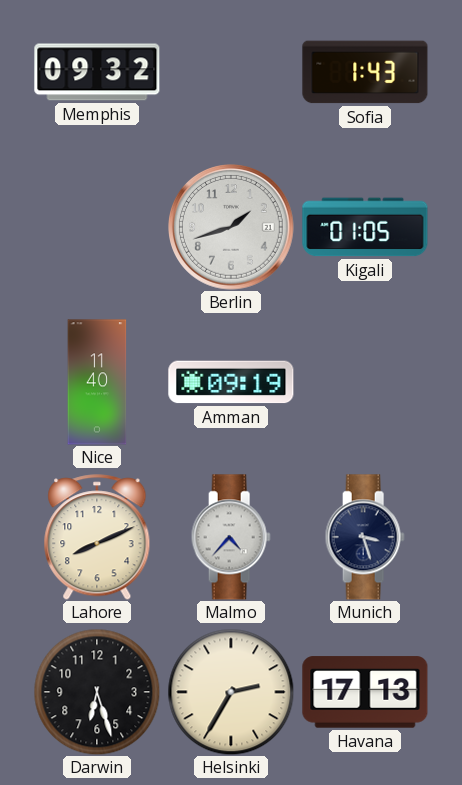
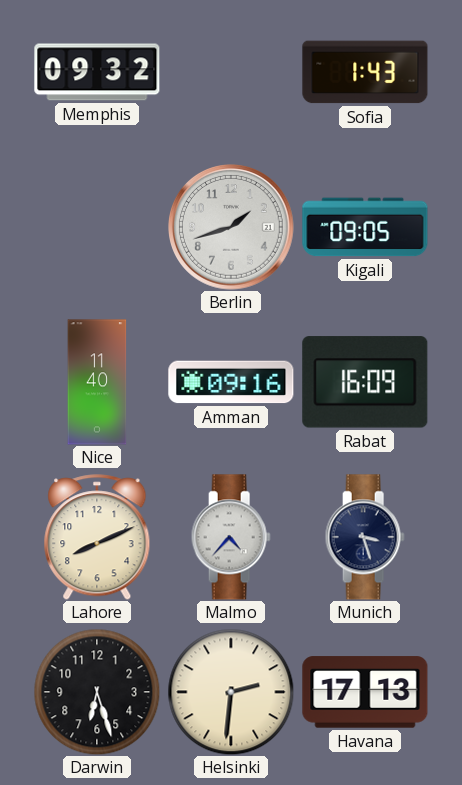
Kigali: 01:05 -> 09:05
Amman: 09:19 -> 09:16
Rabat: none -> 16:09
Helsinki: 2:35 -> 2:31
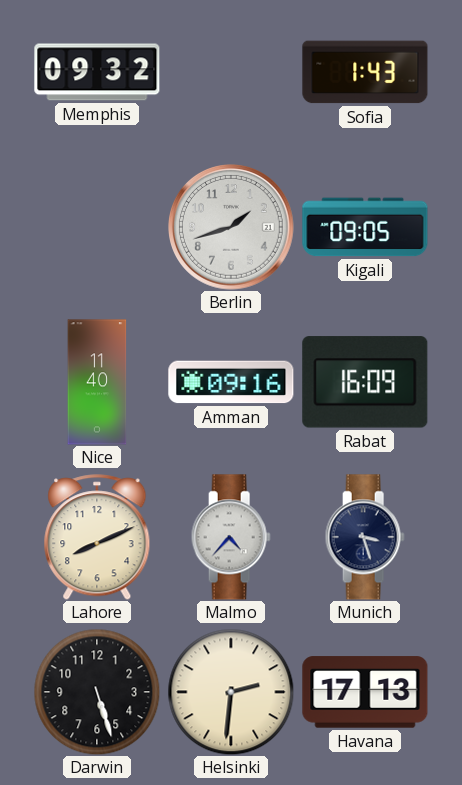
Darwin: 6:27 -> 5:27
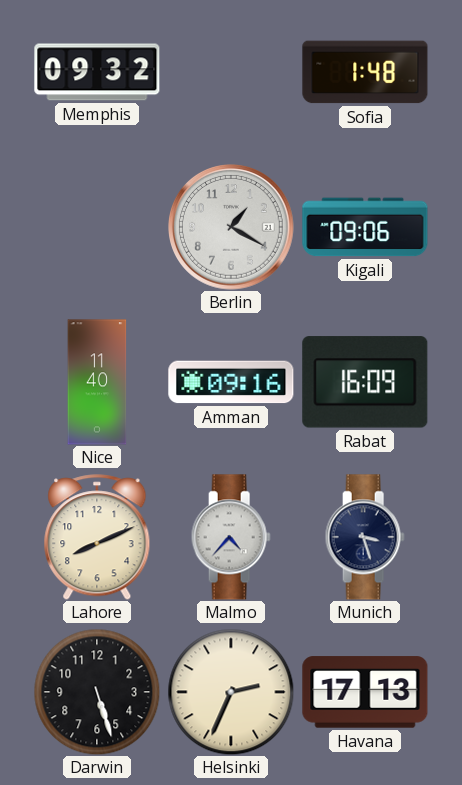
Sofia: 1:43 -> 1:48
Berlin: 1:42 -> 1:20
Kigali: 09:05 -> 09:06
Helsinki: 2:31 -> 2:34
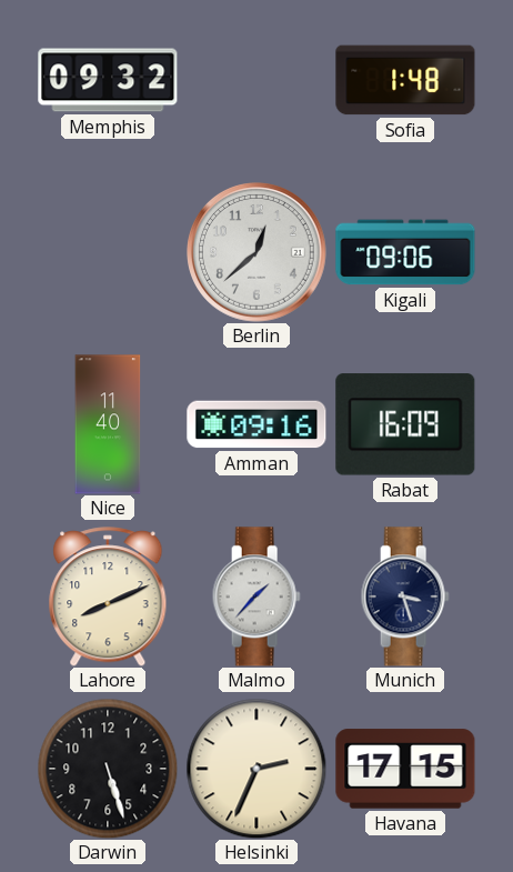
Berlin: 1:20 -> 12:38
Malmo: 4:37 -> 1:37
Havana: 17:13 -> 17:15
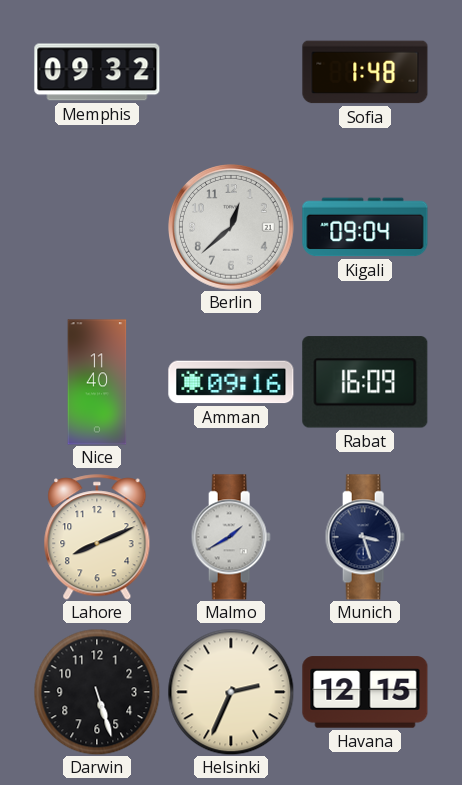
Kigali: 09:06 -> 09:04
Malmo: 1:37 -> 1:40
Havana: 17:15 -> 12:15
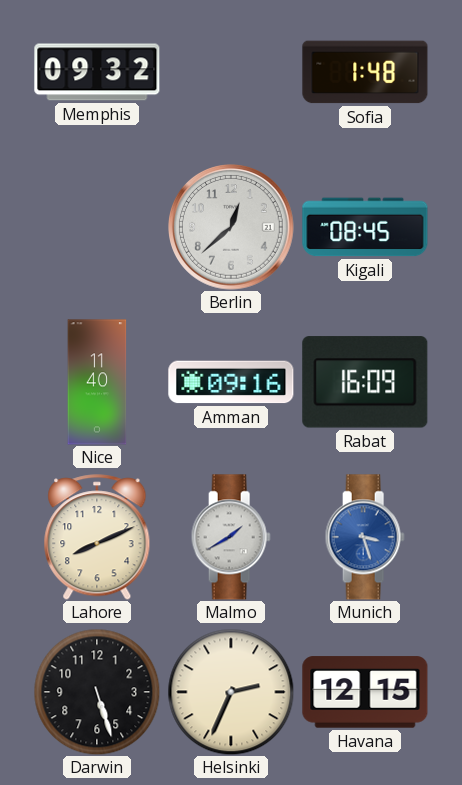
Kigali: 09:04 -> 08:45
Munich dial: navy -> blue
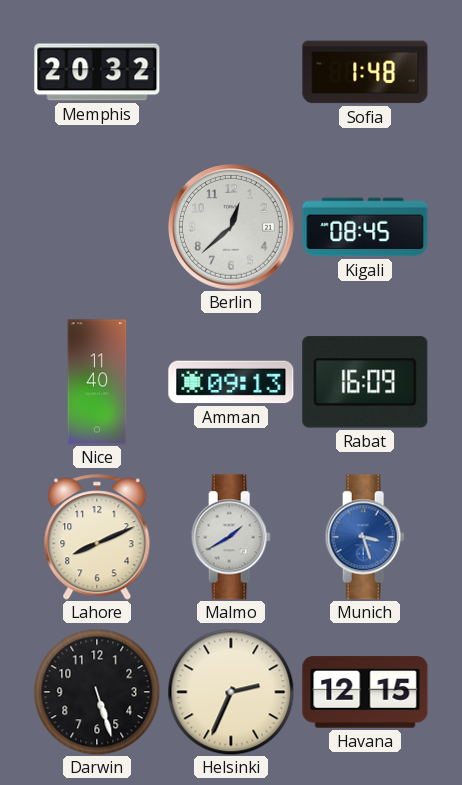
Memphis: 09:32 -> 20:32
Amman: 09:16 -> 09:13
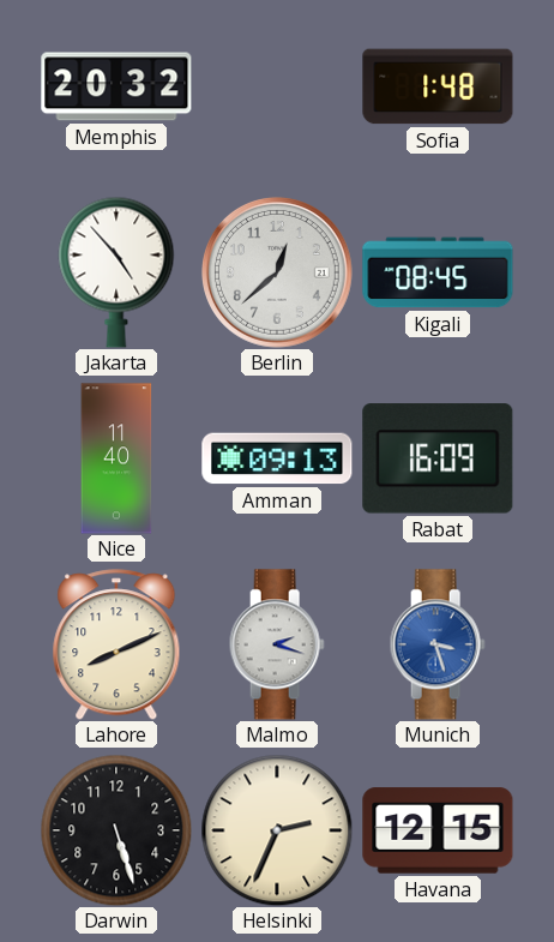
Jakarta: none -> 4:53
Malmo: 1:40 -> 2:18
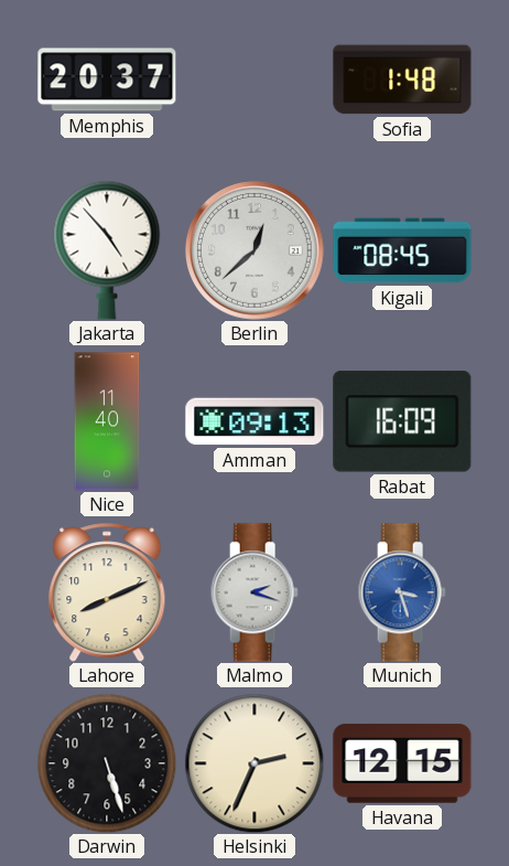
Memphis: 20:32 -> 20:37
